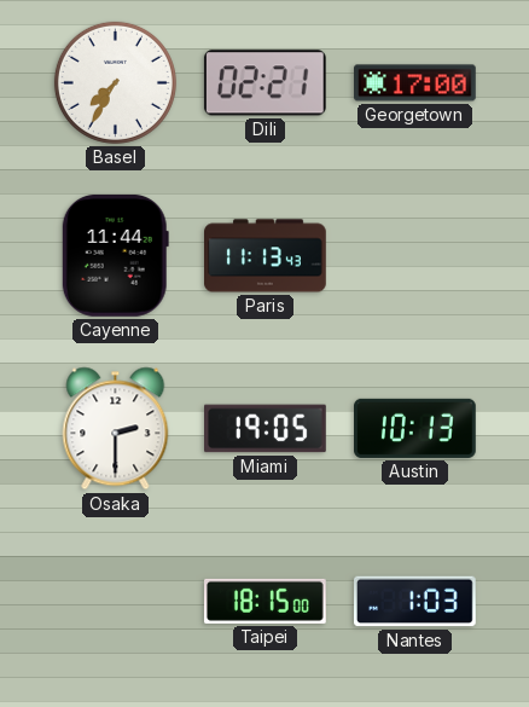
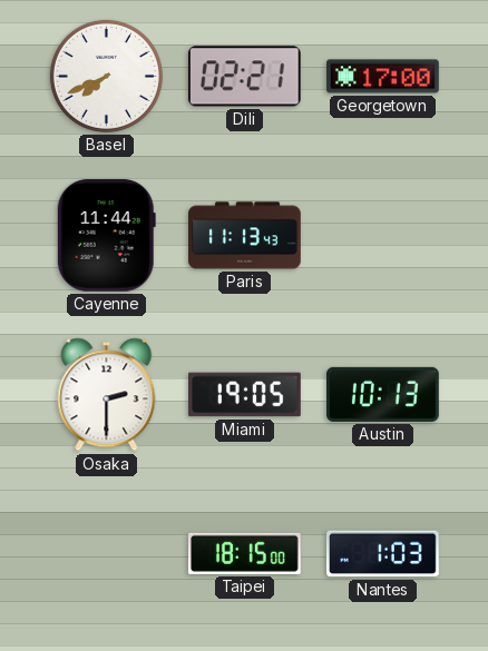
Basel: 7:35 -> 7:41
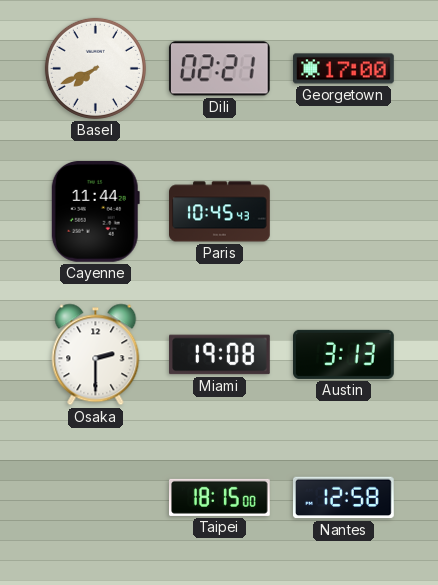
Paris: 11:13 -> 10:45
Miami: 19:05 -> 19:08
Austin: 10:13 -> 3:13
Nantes: 1:03 -> 12:58
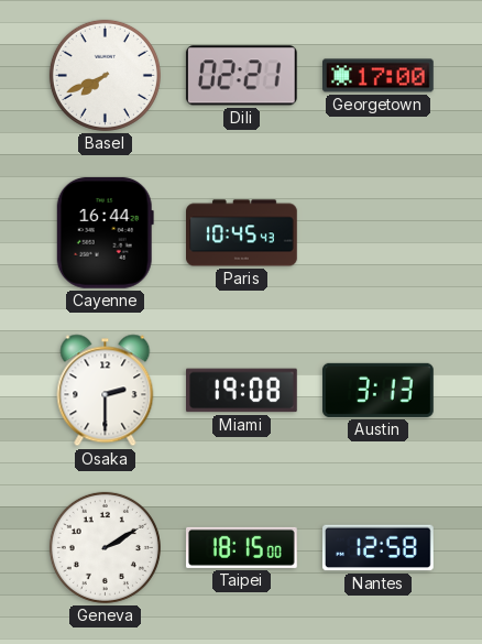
Cayenne: 11:44 -> 16:44
Geneva: none -> 2:10
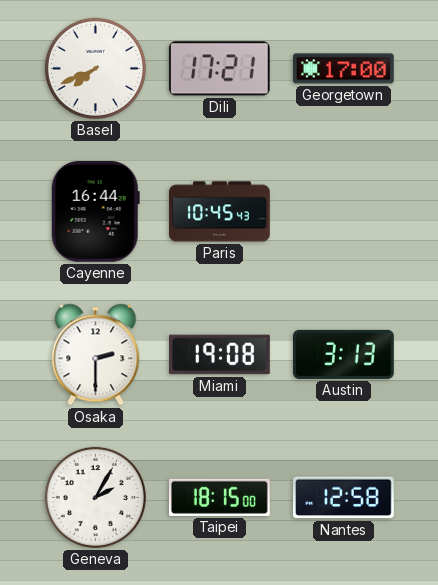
Dili: 02:21 -> 17:21
Geneva: 2:10 -> 2:05
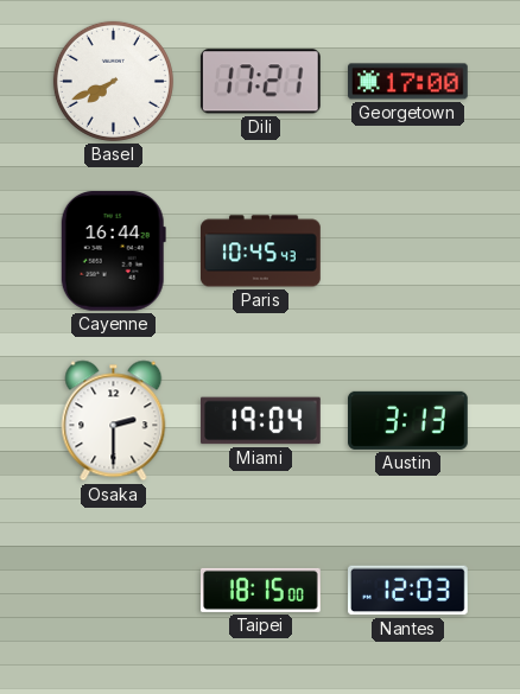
Miami: 19:08 -> 19:04
Geneva: 2:05 -> none
Nantes: 12:58 -> 12:03
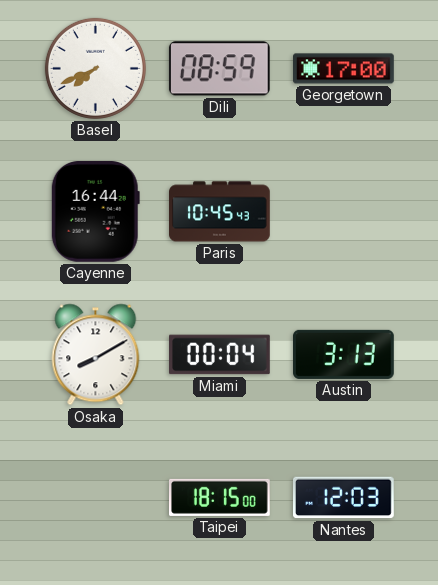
Dili: 17:21 -> 08:59
Osaka: 2:30 -> 8:10
Miami: 19:04 -> 00:04
